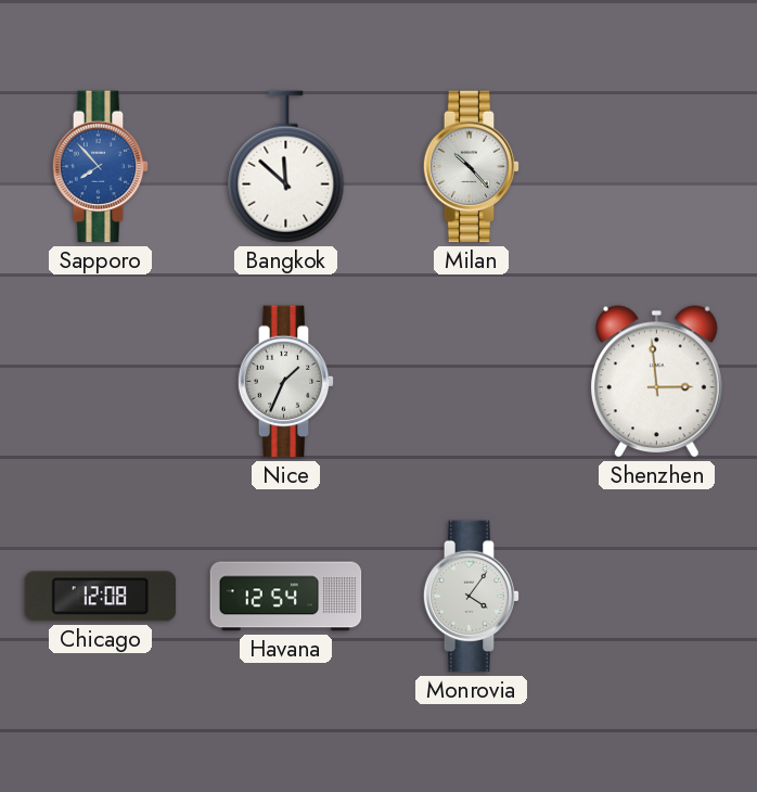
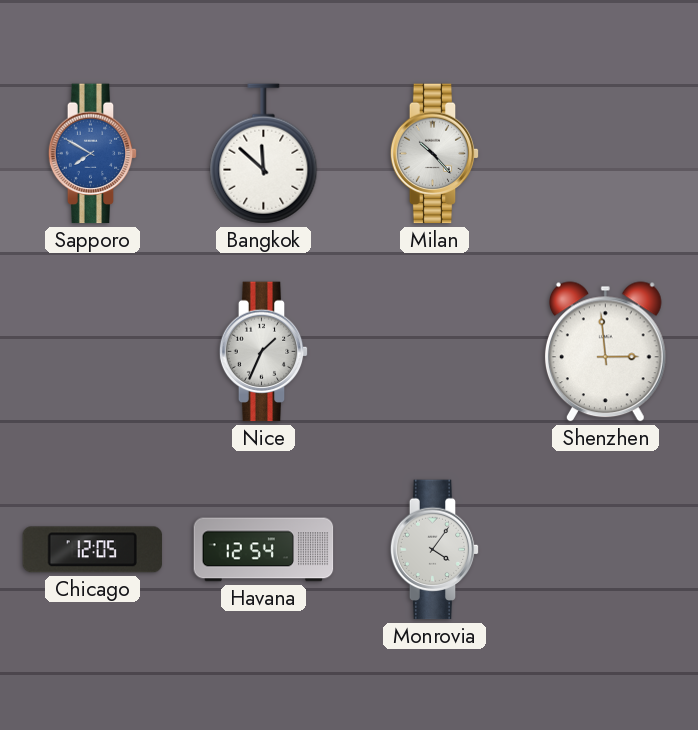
Sapporo: 7:53 -> 7:50
Chicago: 12:08 -> 12:05
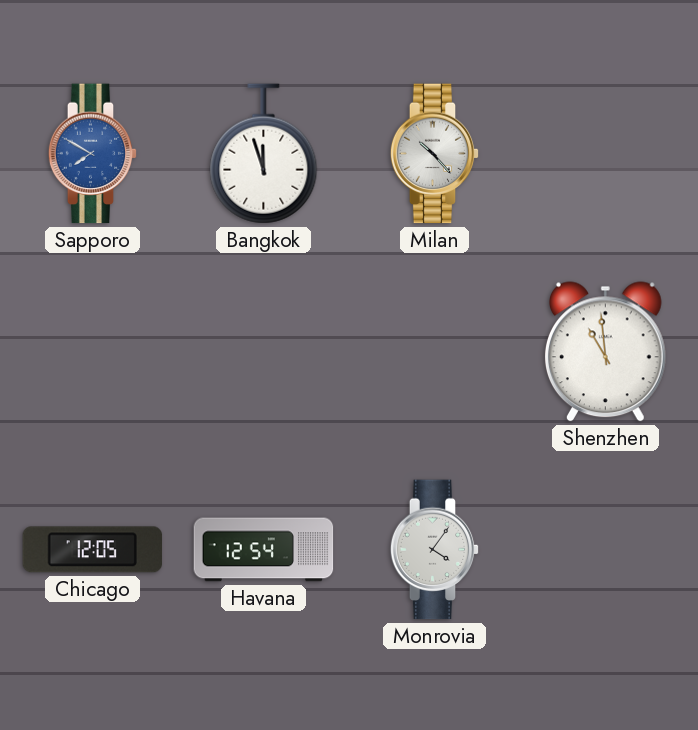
Bangkok: 11:52 -> 11:57
Nice: 1:34 -> none
Shenzhen: 2:59 -> 10:59
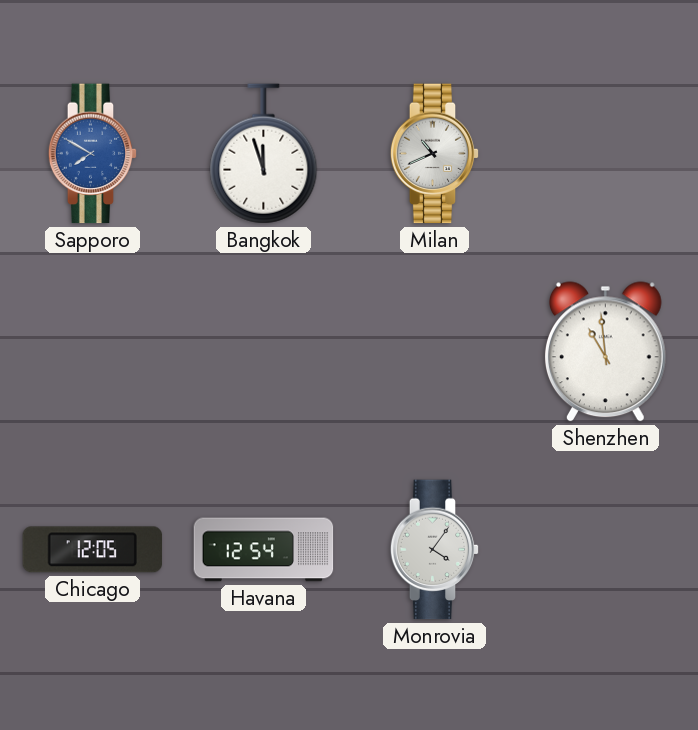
Milan: 10:23 -> 10:41
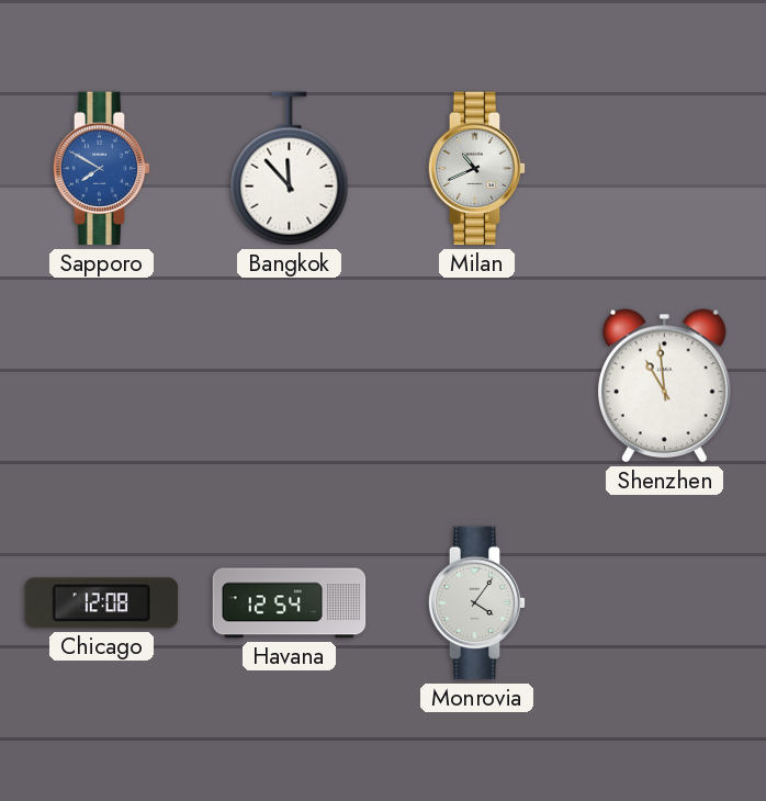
Bangkok: 11:57 -> 11:53
Chicago: 12:05 -> 12:08
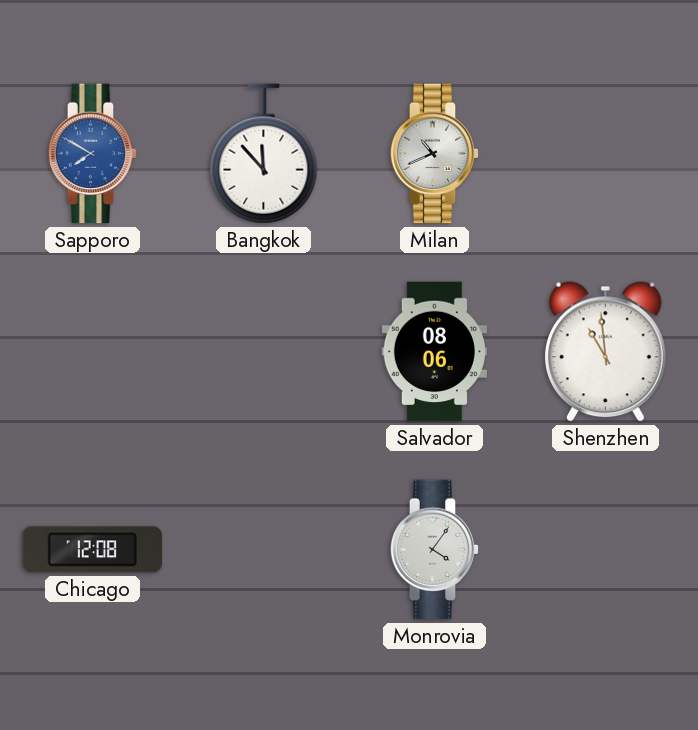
Salvador: none -> 08:06
Havana: 12:54 -> none
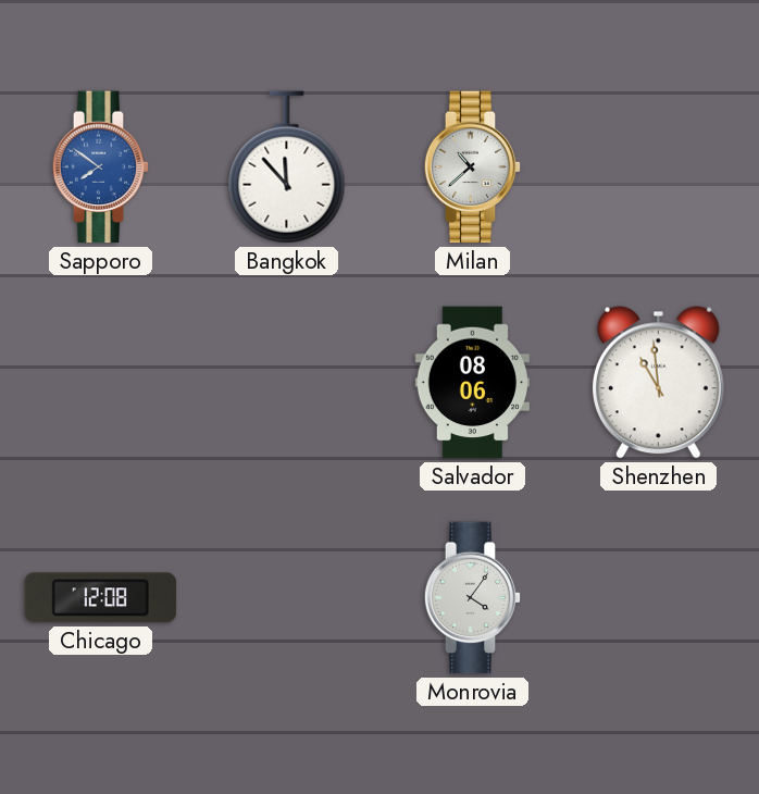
Sapporo: 7:50 -> 7:51
Milan: 10:41 -> 10:38
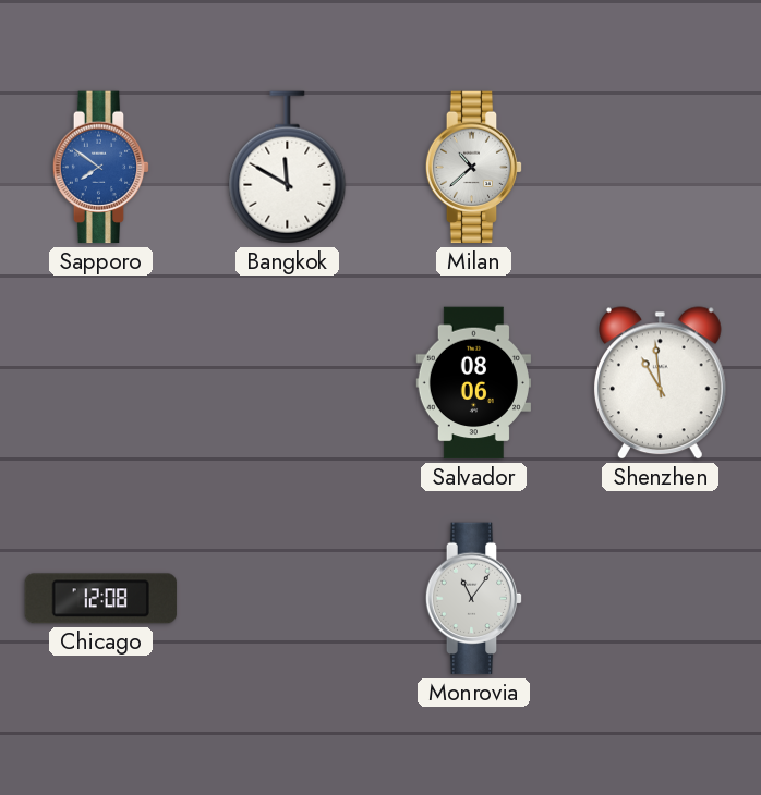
Bangkok: 11:53 -> 11:50
Monrovia: 4:06 -> 11:06
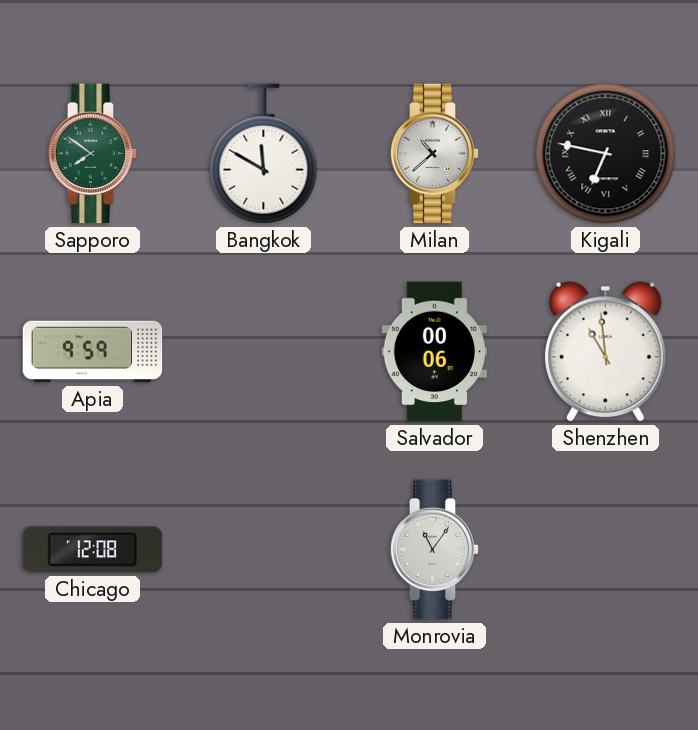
Sapporo dial: blue -> green
Kigali: none -> 6:47
Apia: none -> 9:59
Salvador: 08:06 -> 00:06
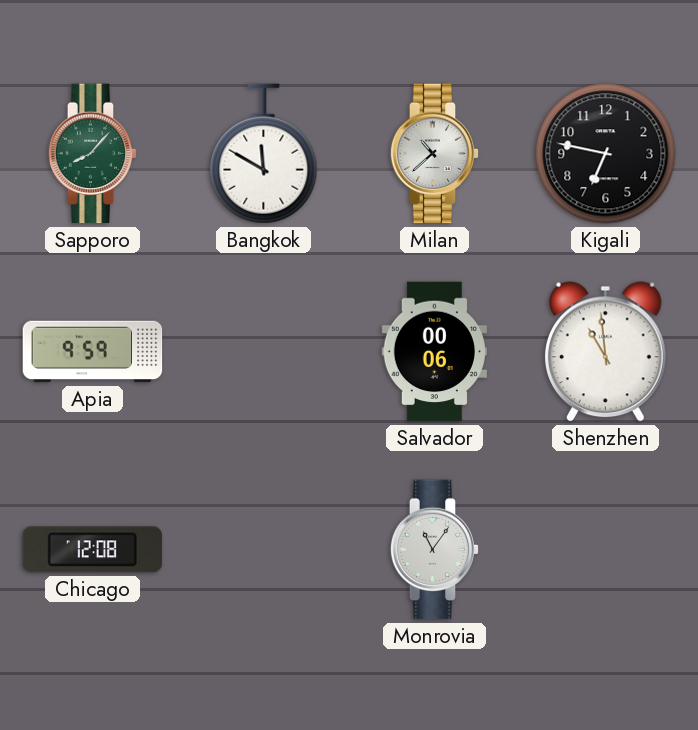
Sapporo: 7:51 -> 8:07
Kigali numerals: Roman -> Arabic
